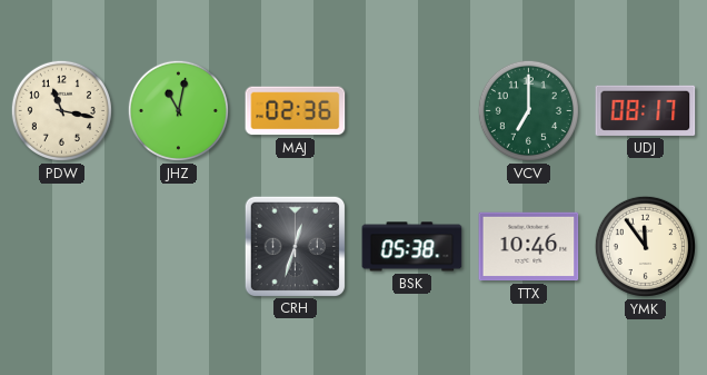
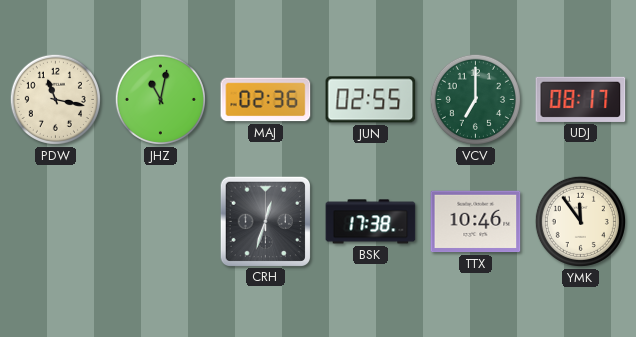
JUN: none -> 02:55
BSK: 05:38 -> 17:38
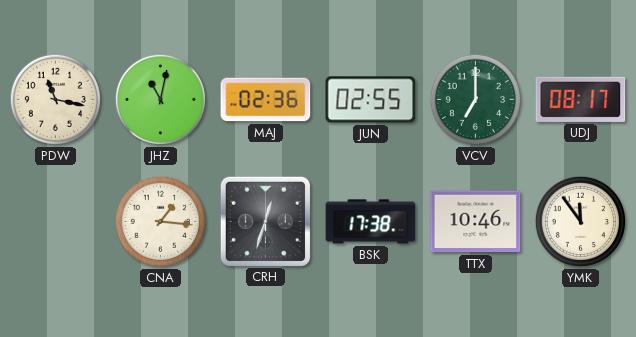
CNA: none -> 1:16
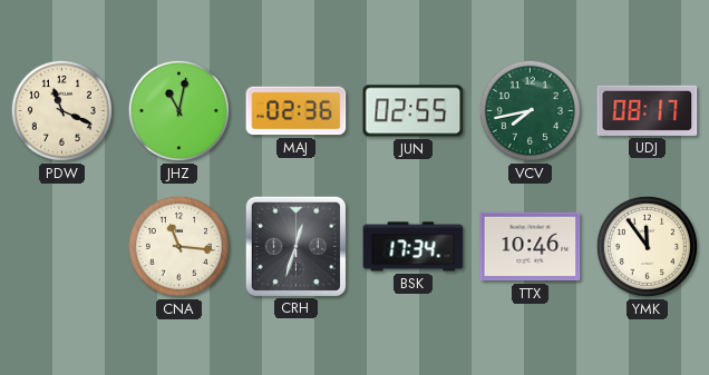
PDW: 11:17 -> 11:19
VCV: 7:00 -> 7:43
CNA: 1:16 -> 11:16
BSK: 17:38 -> 17:34
